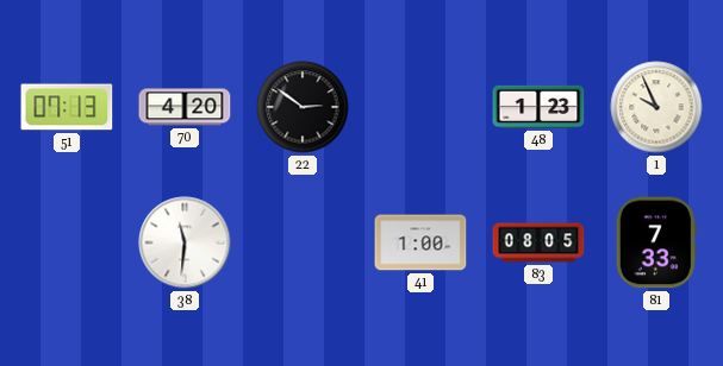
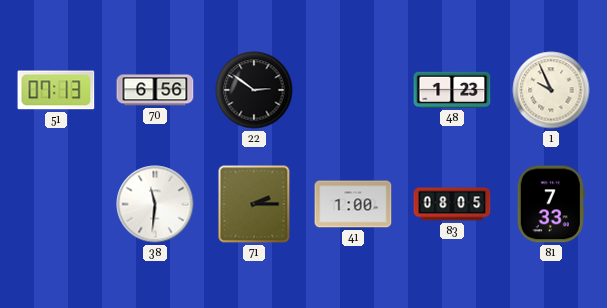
70: 4:20 -> 6:56
71: none -> 2:15
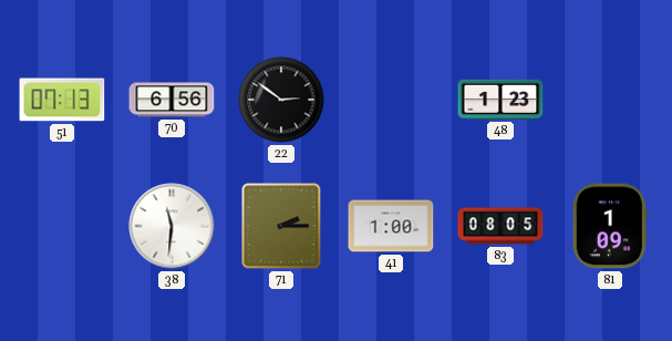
1: 9:56 -> none
81: 7:33 -> 1:09
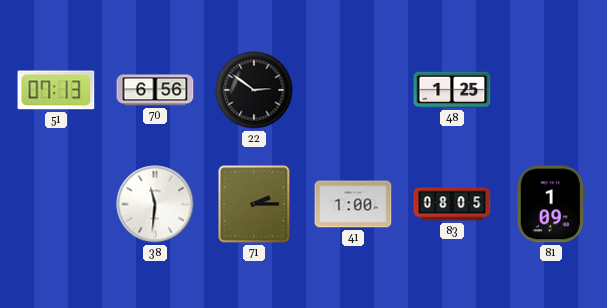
48: 1:23 -> 1:25
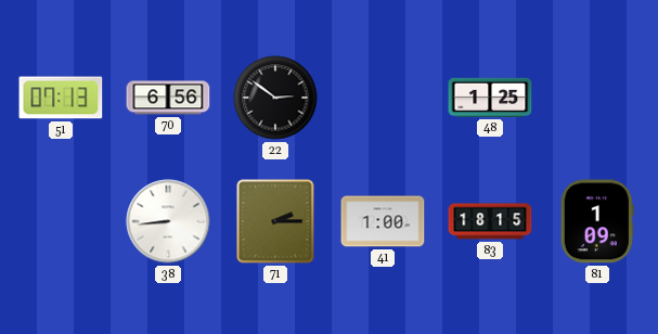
38: 11:31 -> 8:44
83: 08:05 -> 18:15
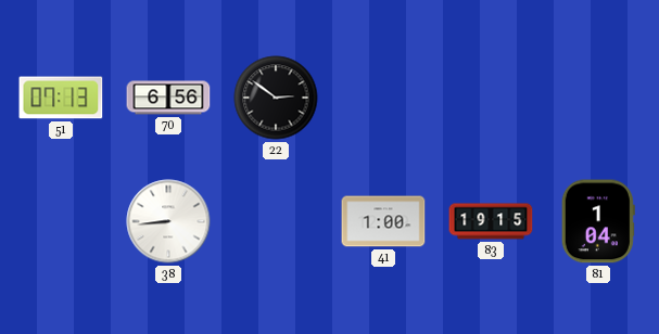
48: 1:25 -> none
71: 2:15 -> none
83: 18:15 -> 19:15
81: 1:09 -> 1:04
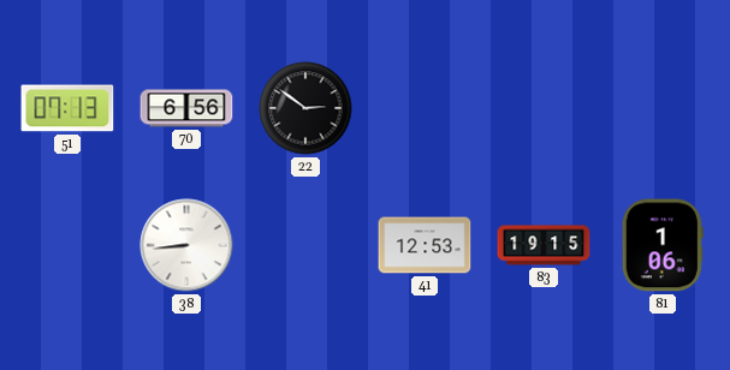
41: 1:00 -> 12:53
81: 1:04 -> 1:06
